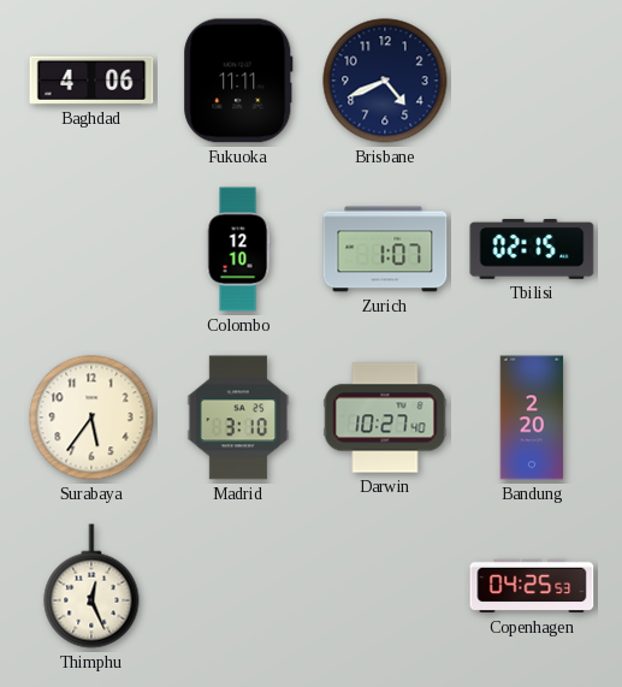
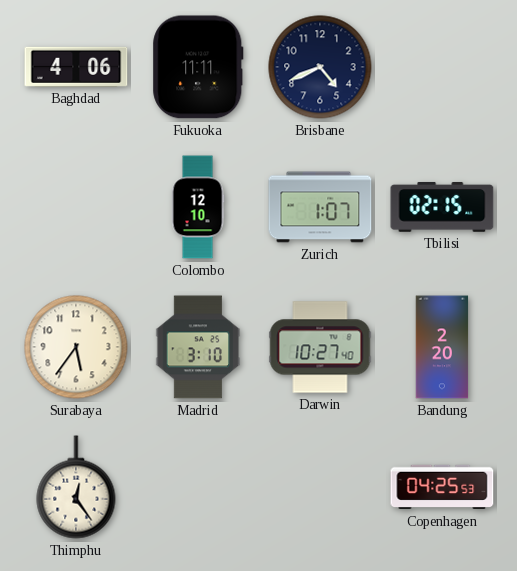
Thimphu: 12:26 -> 12:24
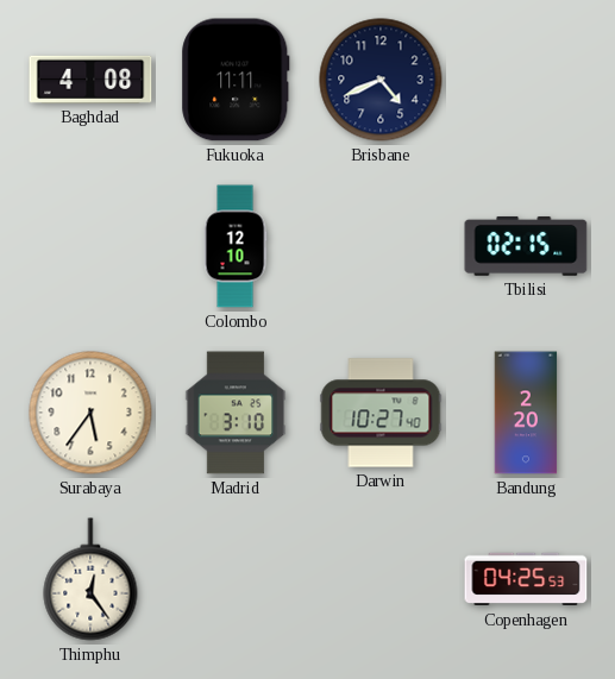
Baghdad: 4:06 -> 4:08
Zurich: 1:07 -> none
